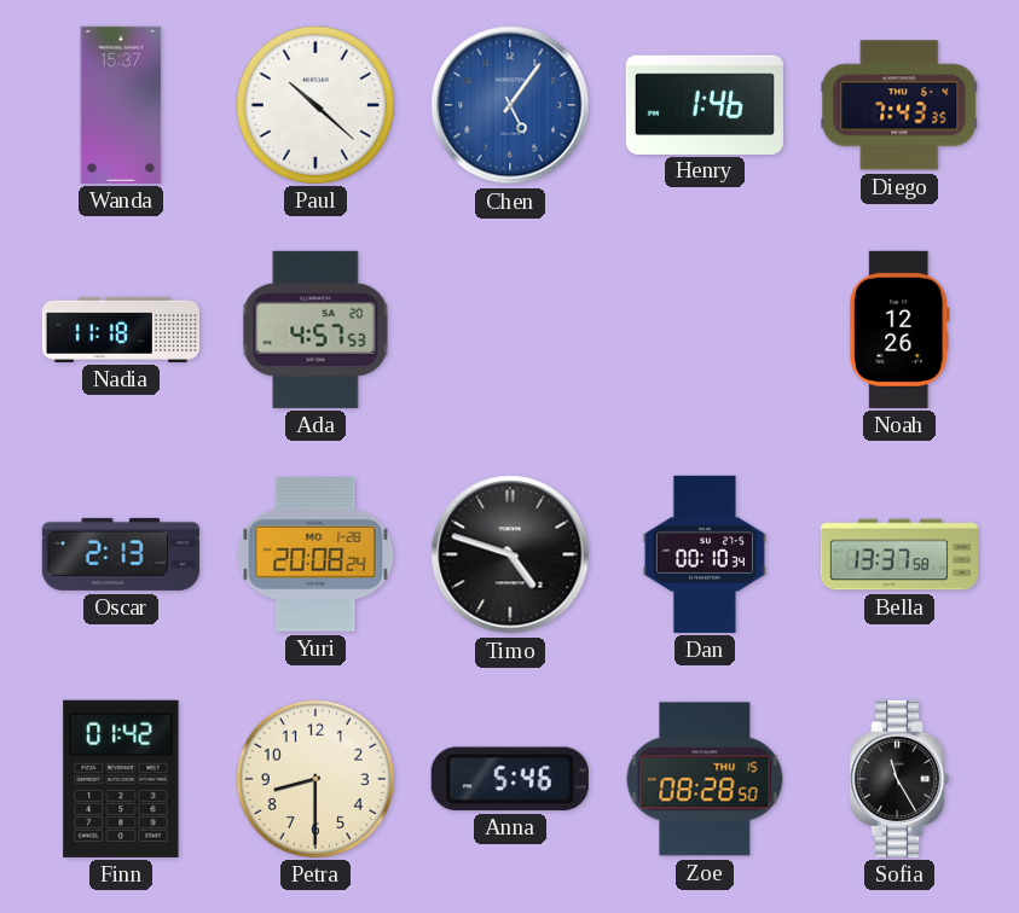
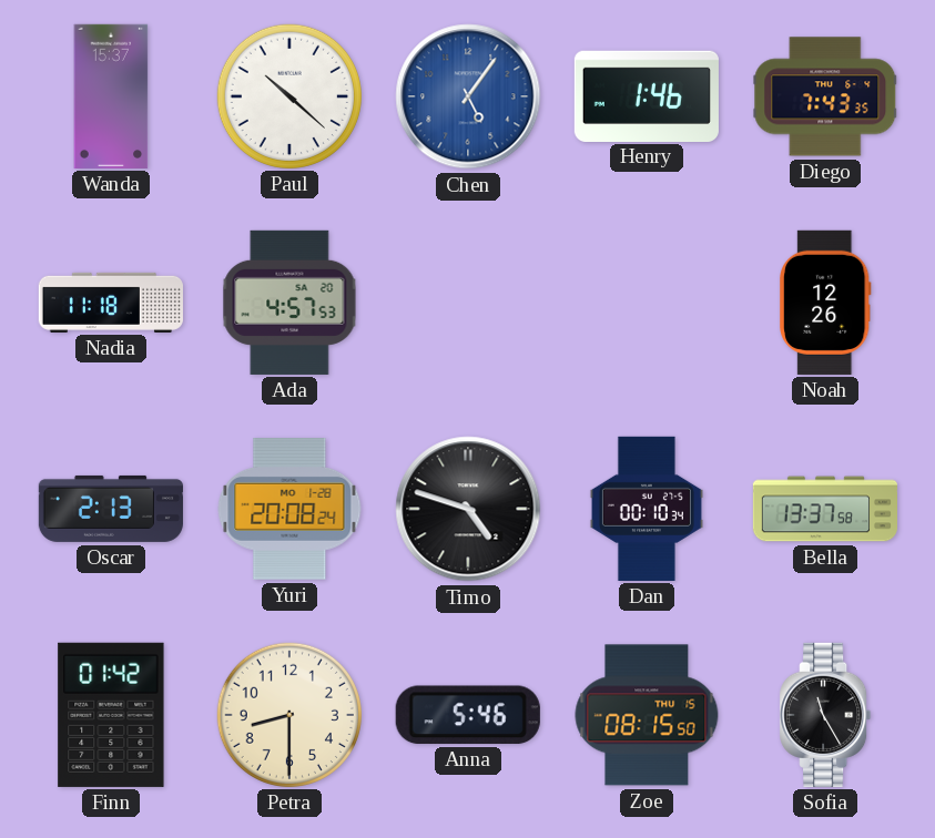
Zoe: 08:28 -> 08:15
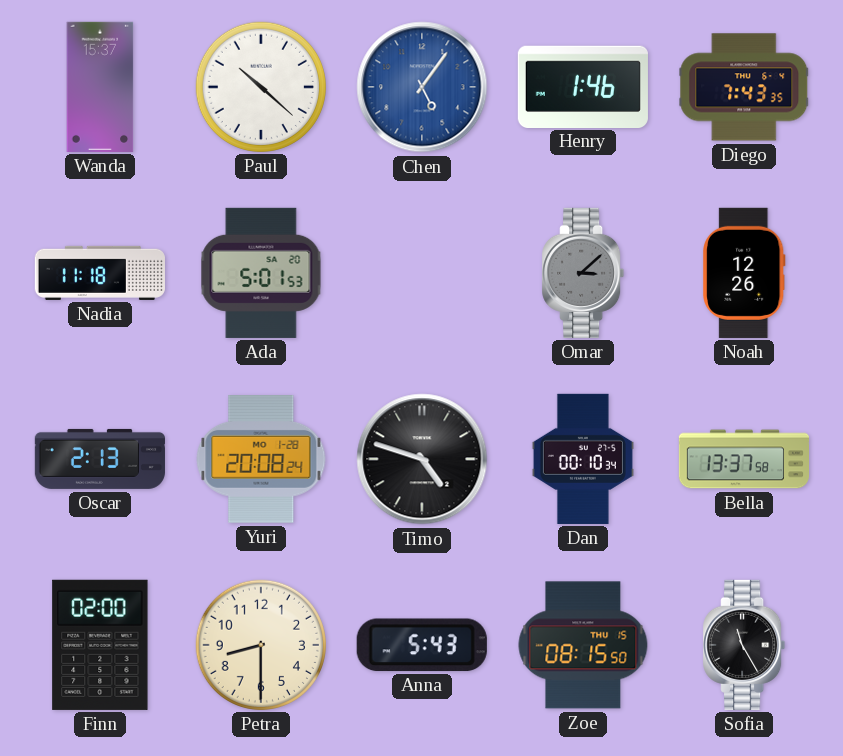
Ada: 4:57 -> 5:01
Omar: none -> 3:08
Finn: 01:42 -> 02:00
Anna: 5:46 -> 5:43
